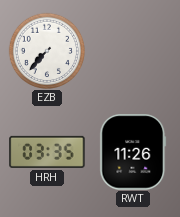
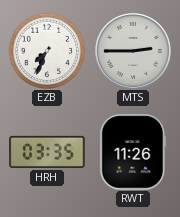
EZB: 7:37 -> 7:34
MTS: none -> 2:45
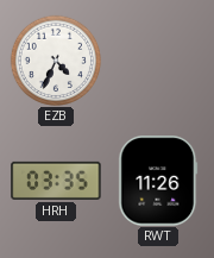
EZB: 7:34 -> 4:34
MTS: 2:45 -> none
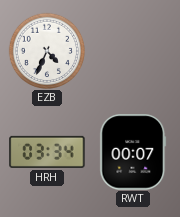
HRH: 03:35 -> 03:34
RWT: 11:26 -> 00:07
